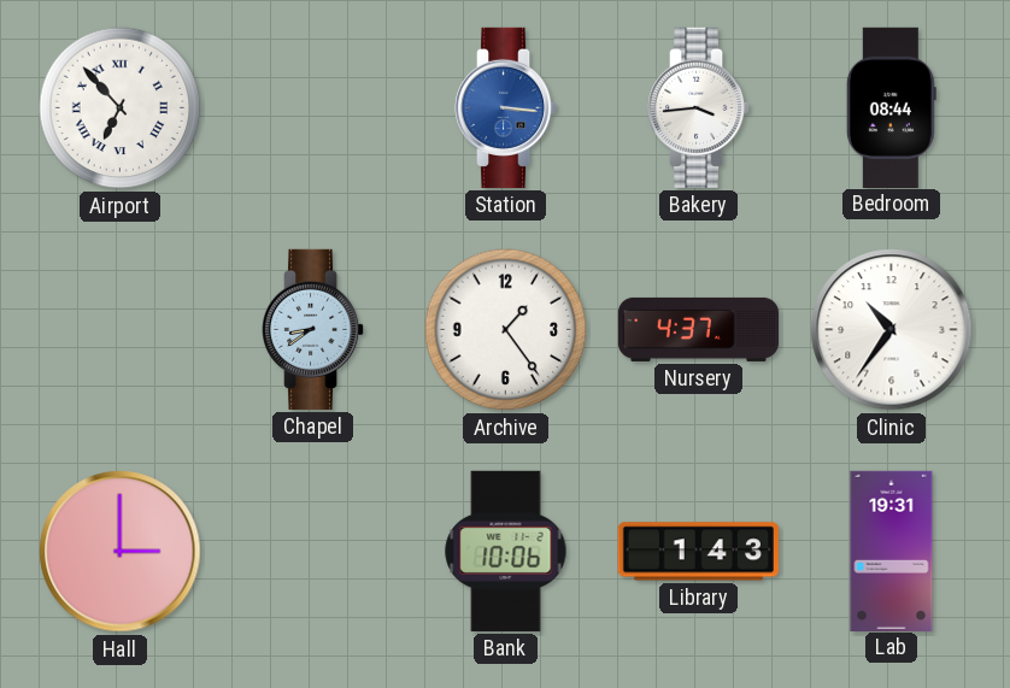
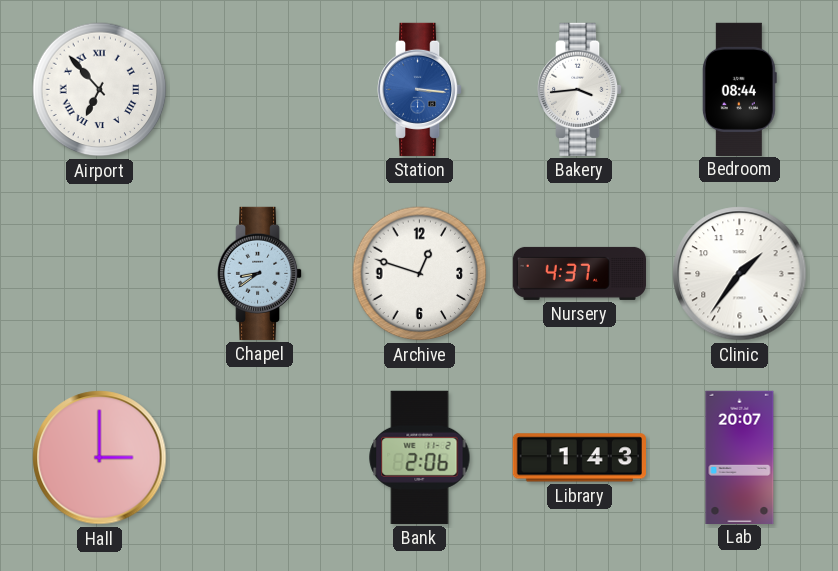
Archive: 1:24 -> 12:48
Clinic: 10:36 -> 1:36
Bank: 10:06 -> 2:06
Lab: 19:31 -> 20:07
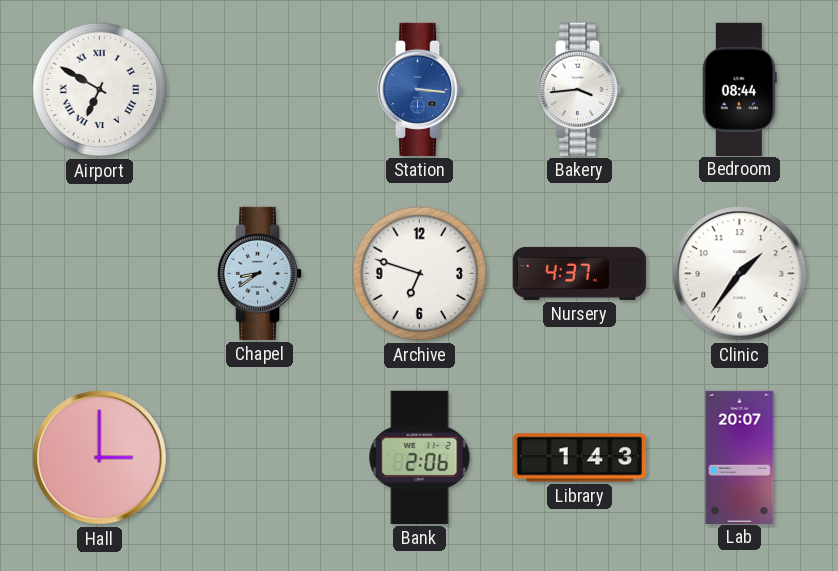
Airport: 6:53 -> 6:50
Archive: 12:48 -> 6:48
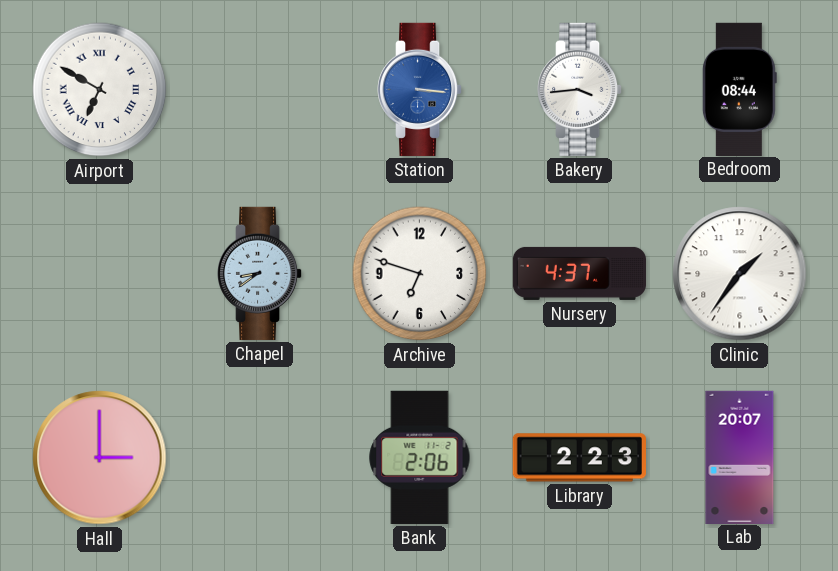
Library: 1:43 -> 2:23
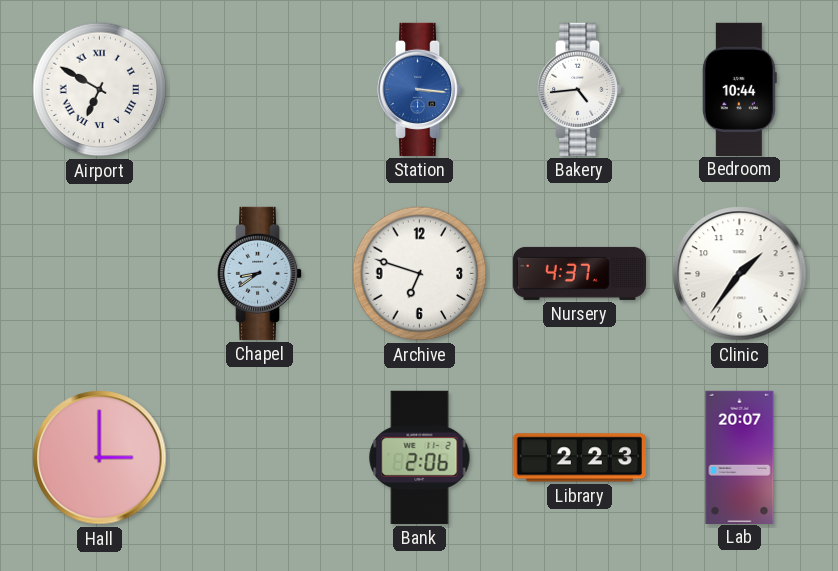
Bakery: 3:44 -> 4:44
Bedroom: 08:44 -> 10:44
